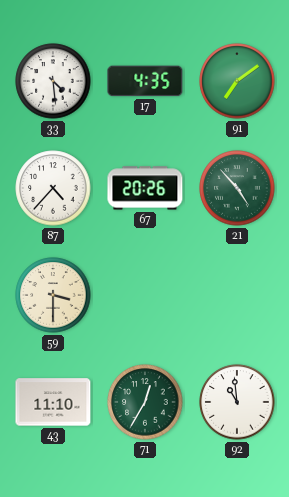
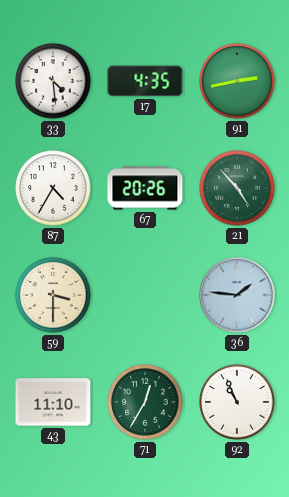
91: 7:09 -> 2:43
87: 4:37 -> 4:35
36: none -> 1:46
92: 10:59 -> 10:56
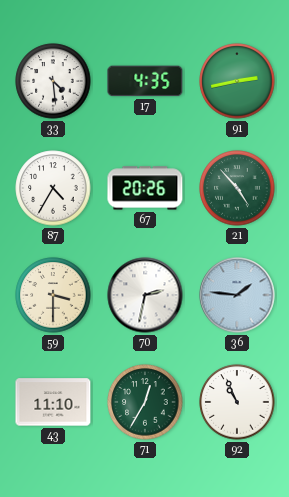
70: none -> 2:32
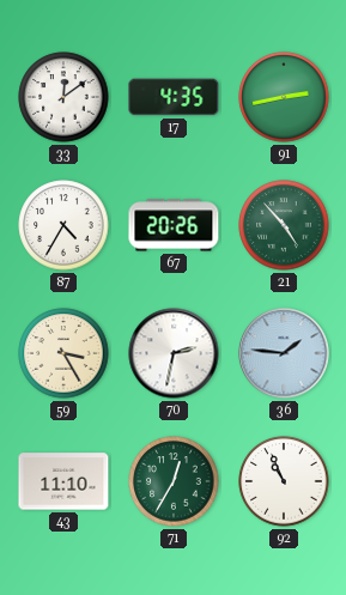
33: 4:29 -> 12:09
59: 3:30 -> 3:25
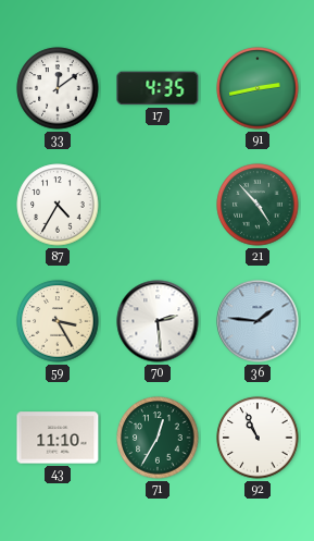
67: 20:26 -> none
70: 2:32 -> 2:29
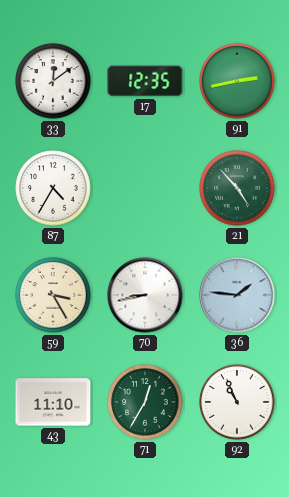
17: 4:35 -> 12:35
70: 2:29 -> 8:43
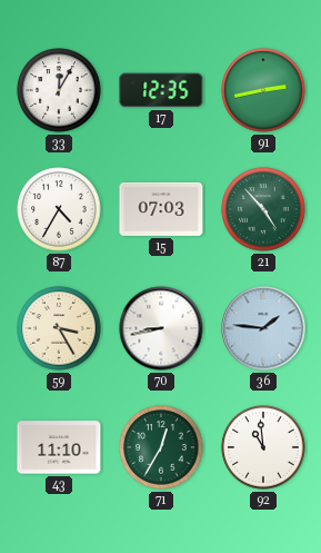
33: 12:09 -> 12:05
15: none -> 07:03
92: 10:56 -> 10:59
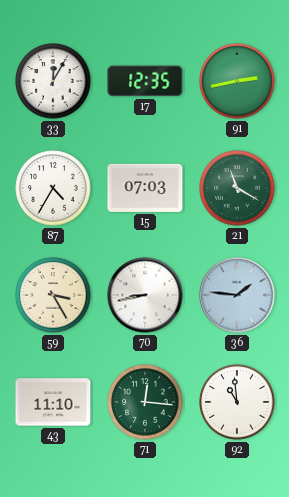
21: 4:53 -> 11:20
71: 12:35 -> 12:16
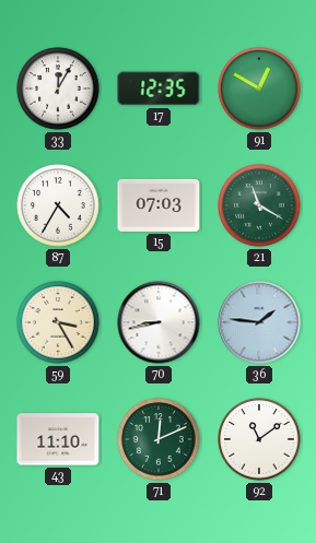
91: 2:43 -> 12:50
71: 12:16 -> 12:11
92: 10:59 -> 11:09
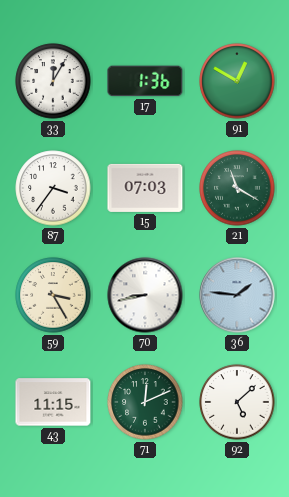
17: 12:35 -> 1:36
87: 4:35 -> 3:36
43: 11:10 -> 11:15
92: 11:09 -> 5:08
